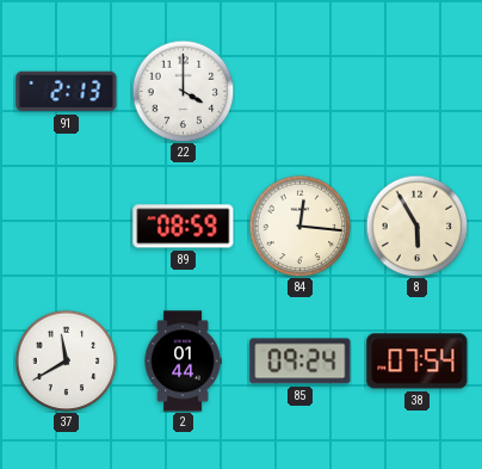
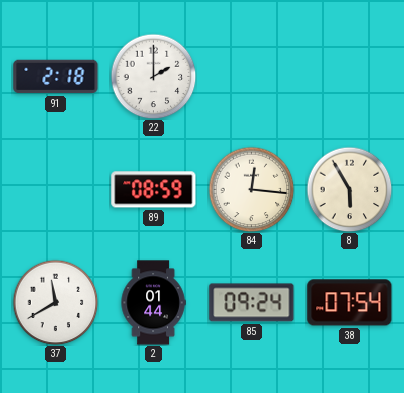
91: 2:13 -> 2:18
22: 4:00 -> 2:00
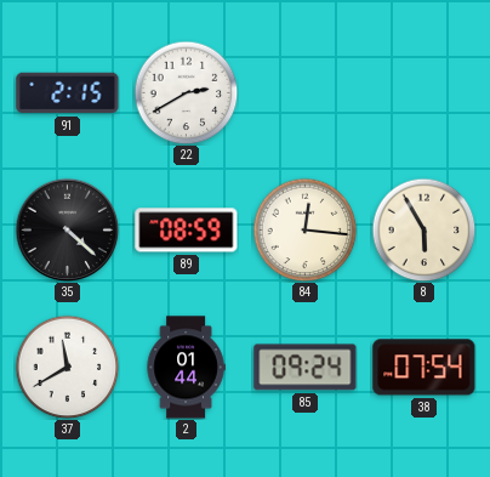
91: 2:18 -> 2:15
22: 2:00 -> 2:40
35: none -> 4:22
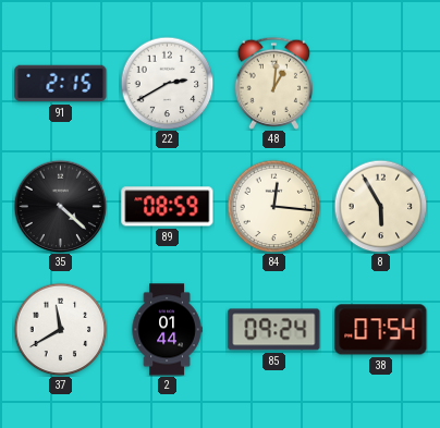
48: none -> 1:01
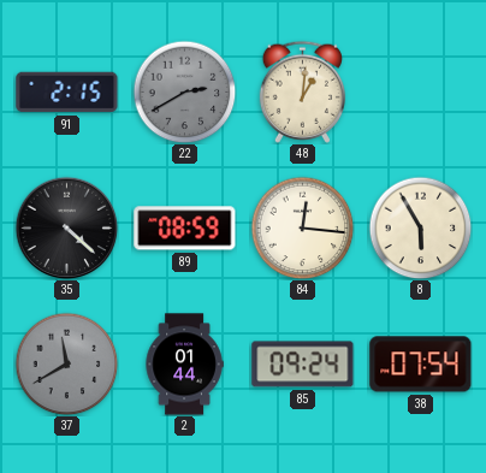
22 dial: white -> grey
37 dial: white -> grey
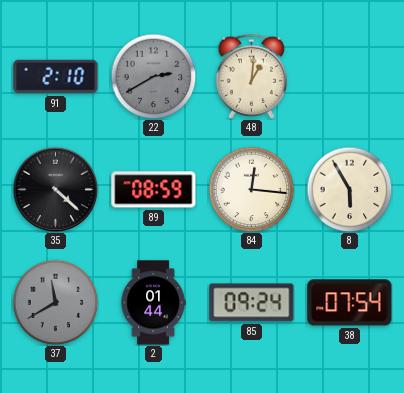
91: 2:15 -> 2:10
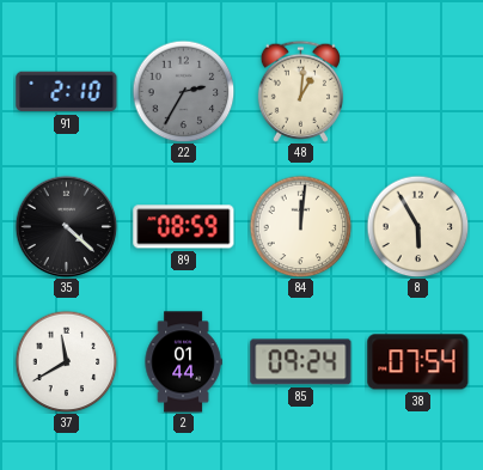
22: 2:40 -> 2:35
84: 12:16 -> 12:01
37 dial: grey -> white
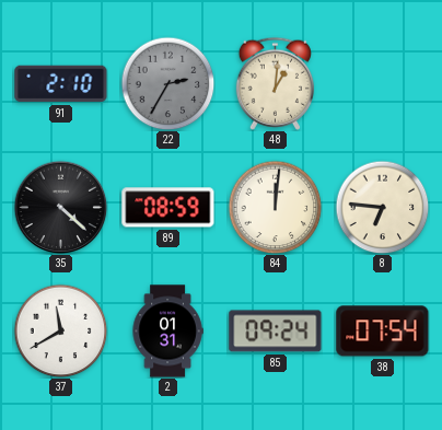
8: 5:55 -> 6:46
2: 01:44 -> 01:31
